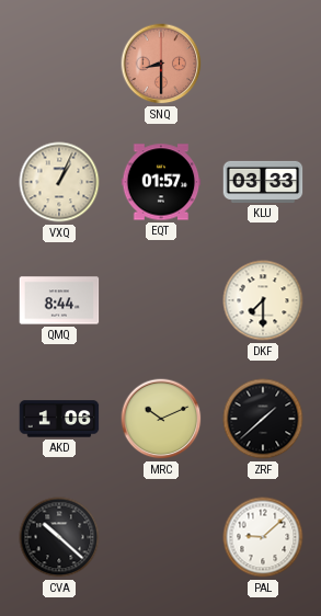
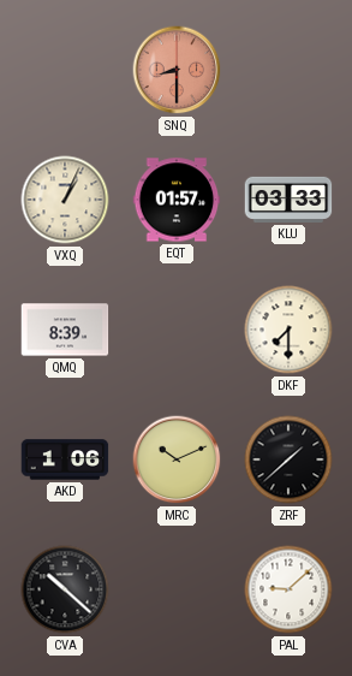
QMQ: 8:44 -> 8:39
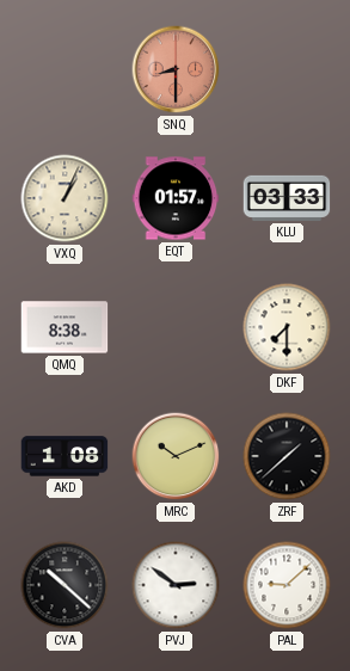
QMQ: 8:39 -> 8:38
AKD: 1:06 -> 1:08
PVJ: none -> 2:51
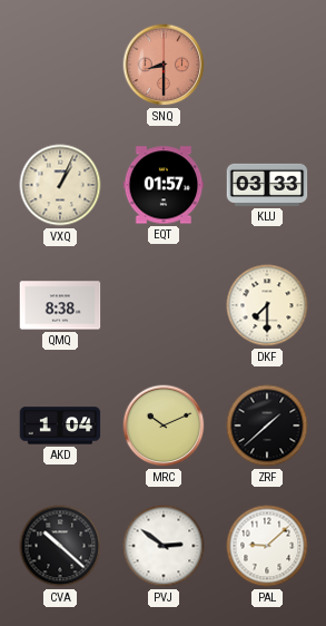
AKD: 1:08 -> 1:04
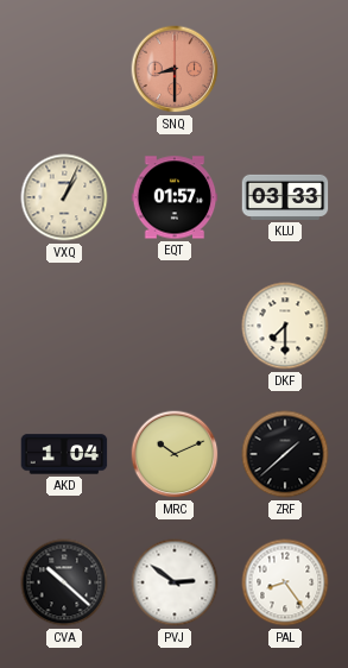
QMQ: 8:38 -> none
PAL: 9:08 -> 8:24
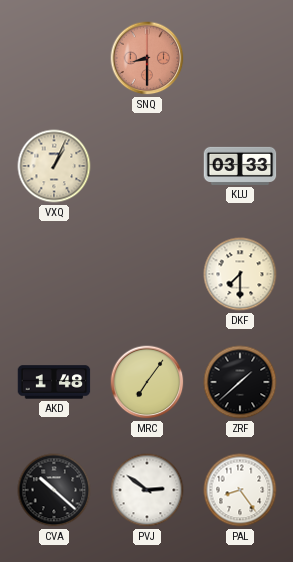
EQT: 01:57 -> none
AKD: 1:04 -> 1:48
MRC: 10:11 -> 7:06
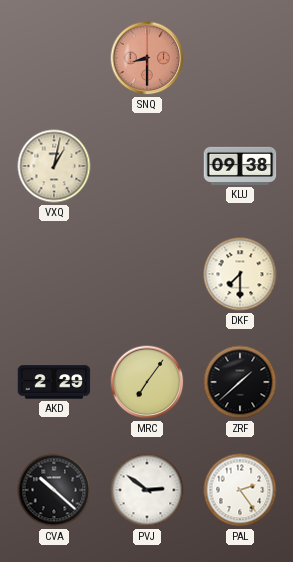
VXQ: 1:04 -> 1:02
KLU: 03:33 -> 09:38
AKD: 1:48 -> 2:29
PAL: 8:24 -> 2:24
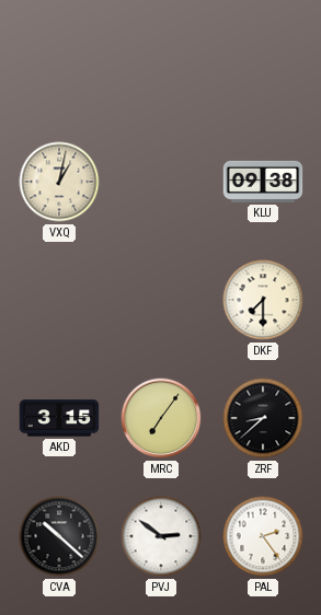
SNQ: 8:30 -> none
AKD: 2:29 -> 3:15
ZRF: 1:38 -> 8:38
